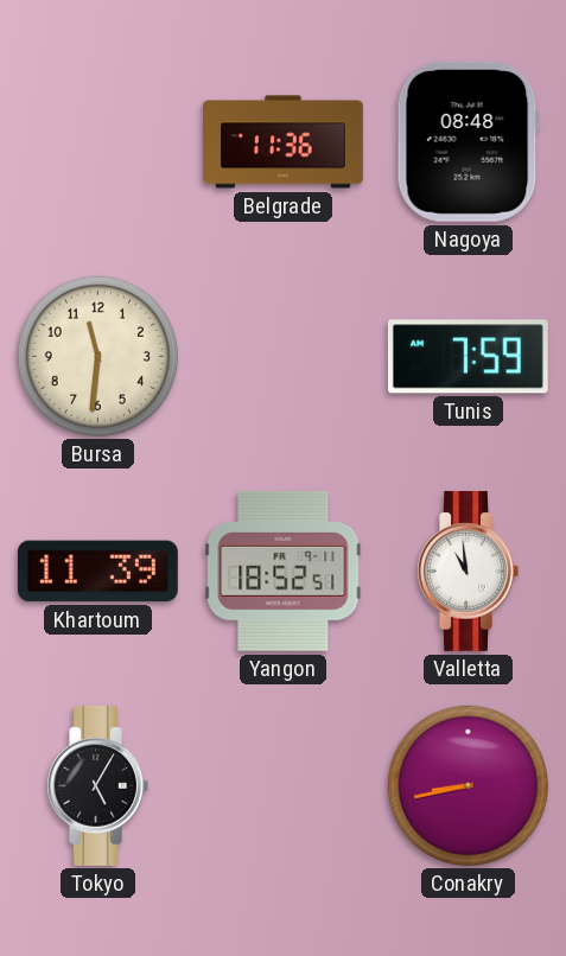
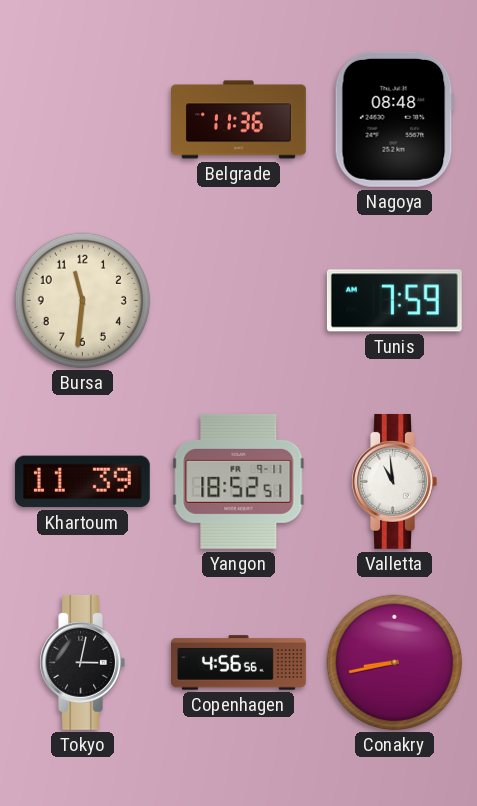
Tokyo: 5:05 -> 3:02
Copenhagen: none -> 4:56
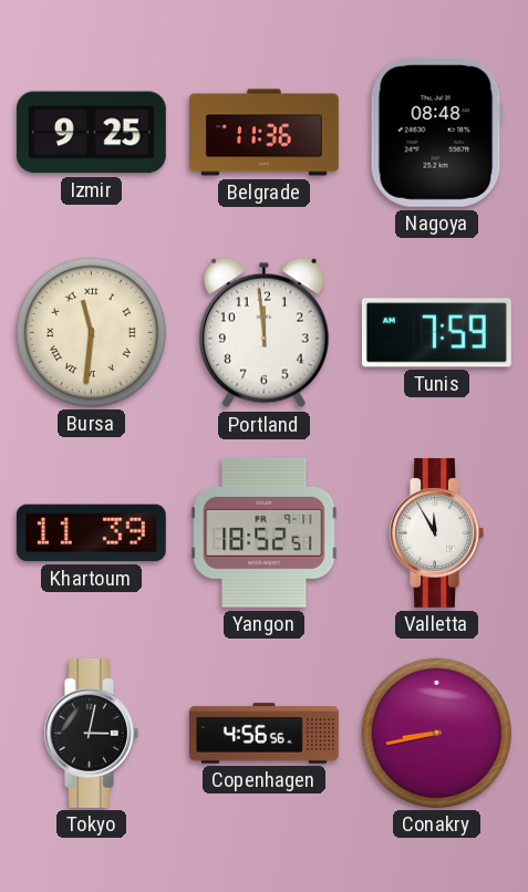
Izmir: none -> 9:25
Bursa numerals: Arabic -> Roman
Portland: none -> 11:59
Valletta: 10:59 -> 11:55
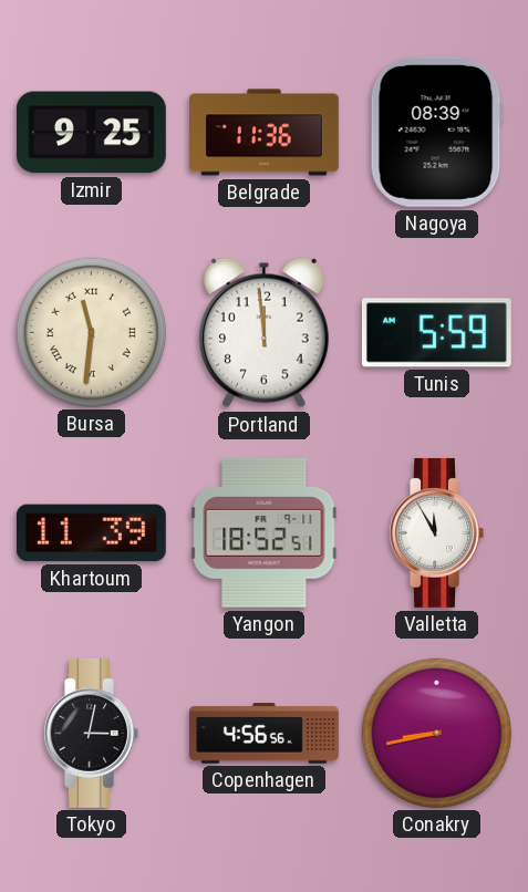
Nagoya: 08:48 -> 08:39
Tunis: 7:59 -> 5:59
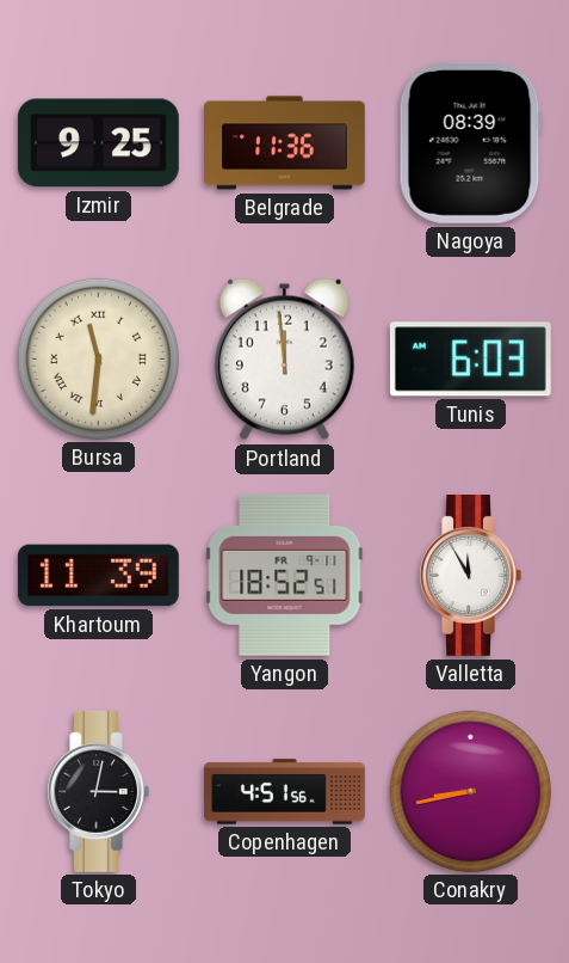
Tunis: 5:59 -> 6:03
Copenhagen: 4:56 -> 4:51
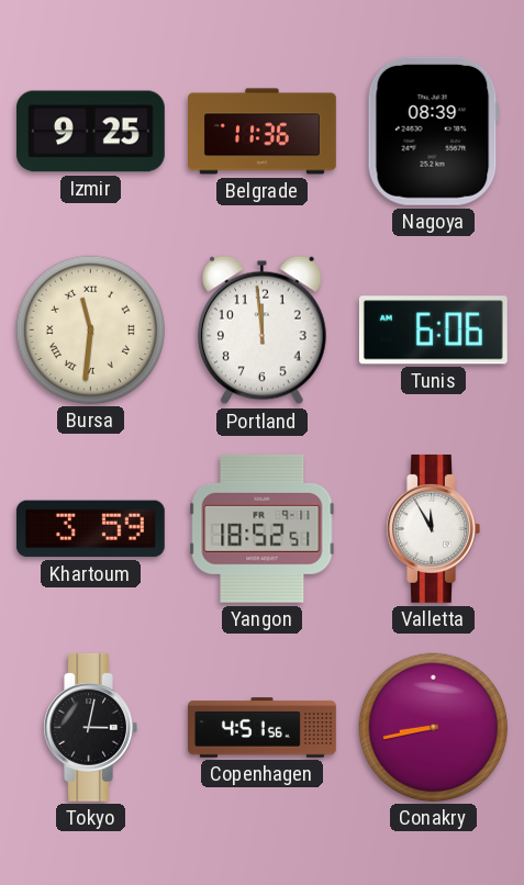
Tunis: 6:03 -> 6:06
Khartoum: 11:39 -> 3:59
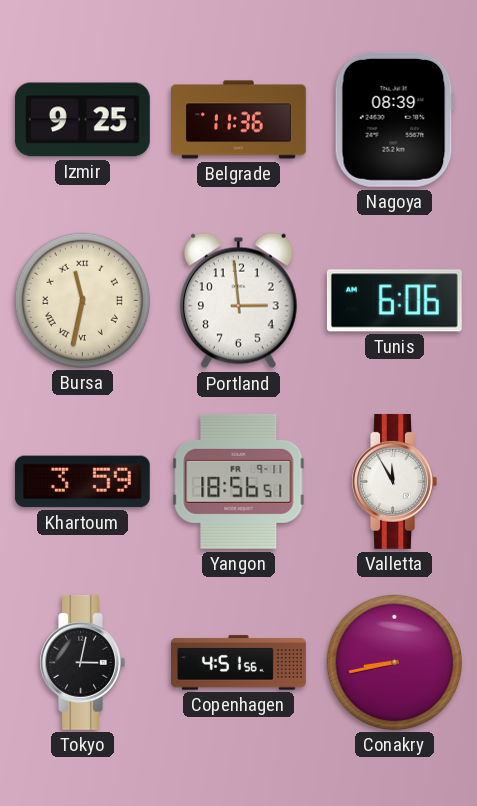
Bursa: 11:31 -> 11:32
Portland: 11:59 -> 2:59
Yangon: 18:52 -> 18:56
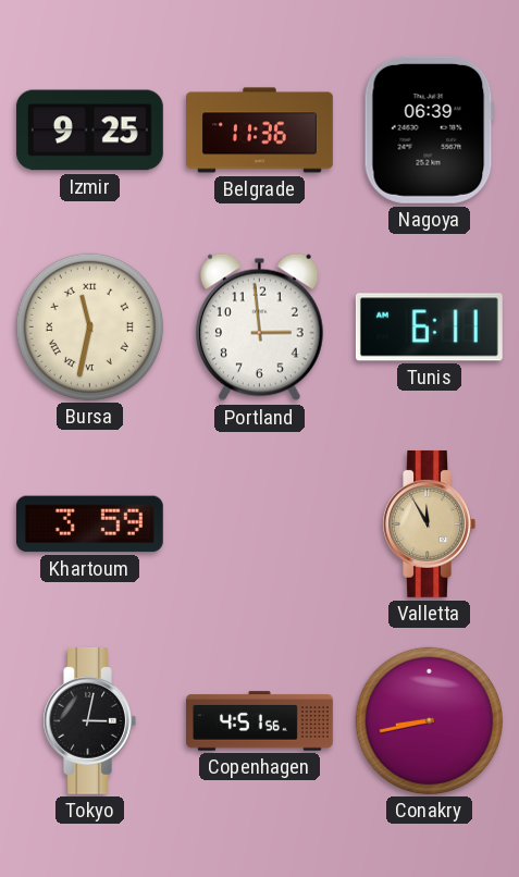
Nagoya: 08:39 -> 06:39
Tunis: 6:06 -> 6:11
Yangon: 18:56 -> none
Valletta dial: white -> champagne
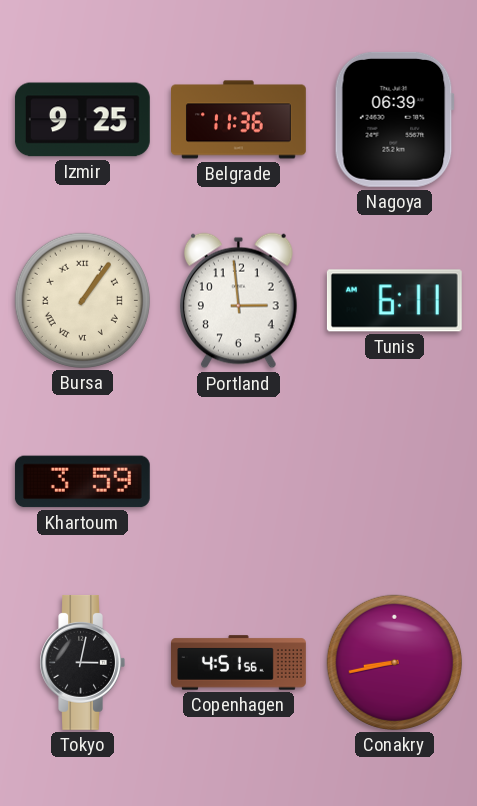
Bursa: 11:32 -> 1:06
Valletta: 11:55 -> none
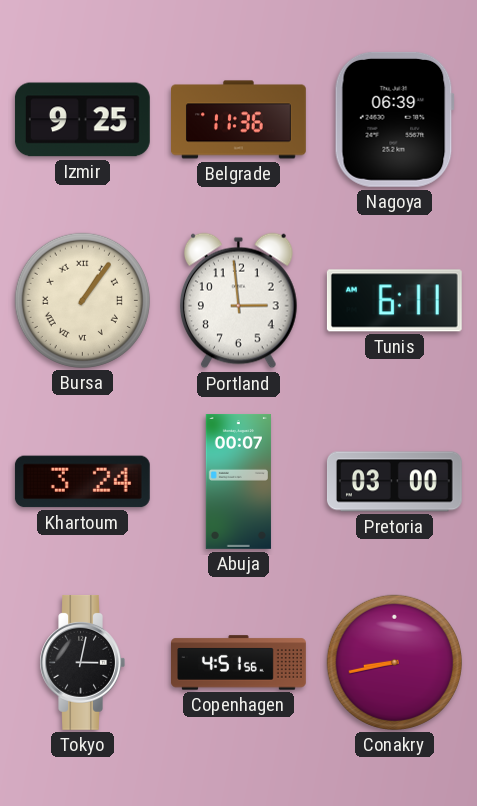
Khartoum: 3:59 -> 3:24
Abuja: none -> 00:07
Pretoria: none -> 03:00
